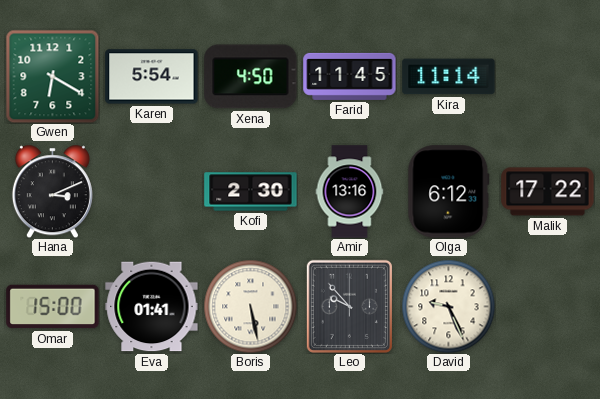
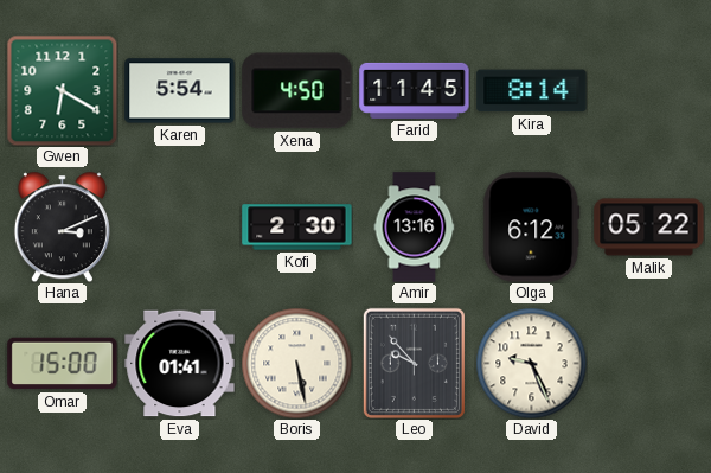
Kira: 11:14 -> 8:14
Malik: 17:22 -> 05:22
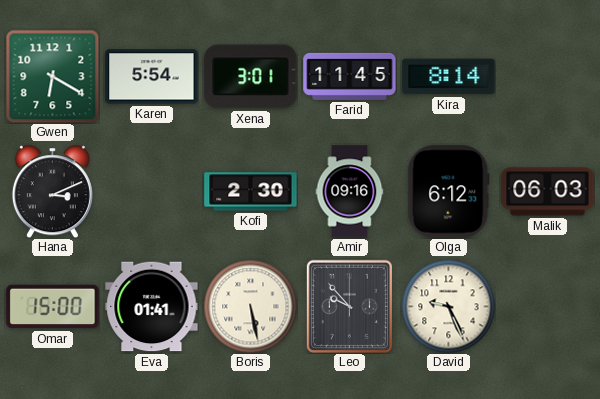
Xena: 4:50 -> 3:01
Amir: 13:16 -> 09:16
Malik: 05:22 -> 06:03
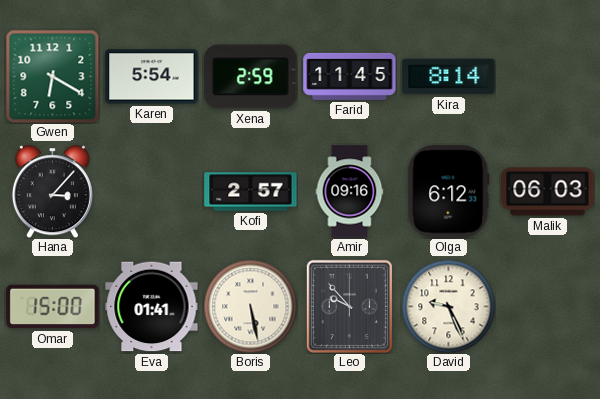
Xena: 3:01 -> 2:59
Hana: 3:11 -> 3:07
Kofi: 2:30 -> 2:57
